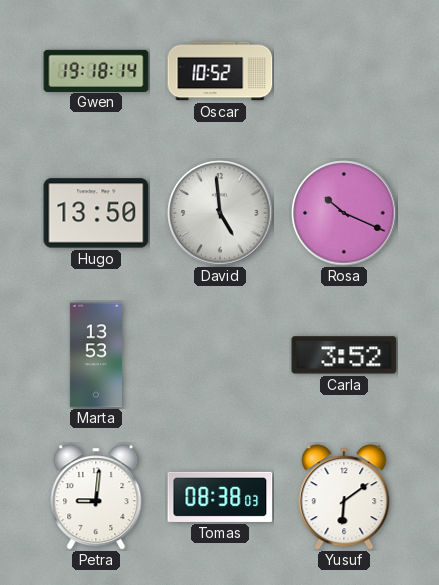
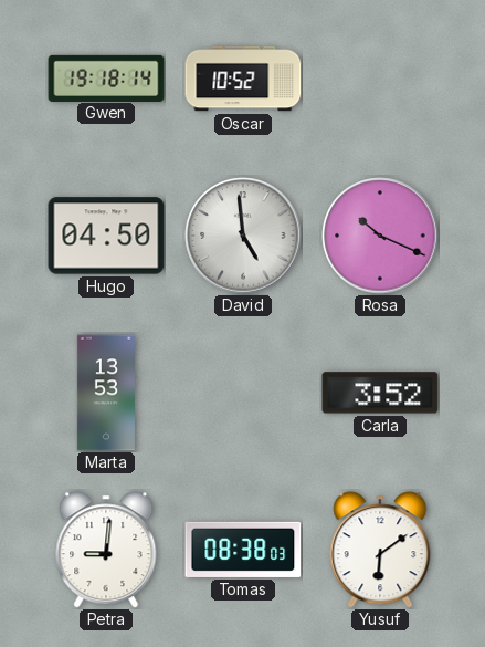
Hugo: 13:50 -> 04:50
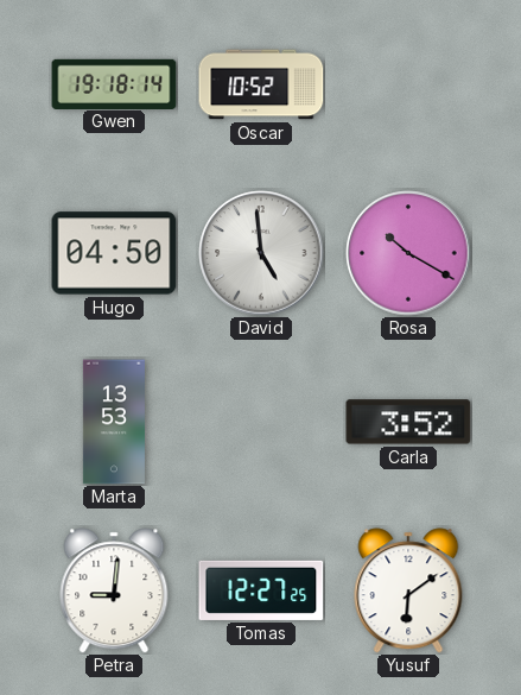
Rosa: 10:19 -> 10:20
Tomas: 08:38 -> 12:27
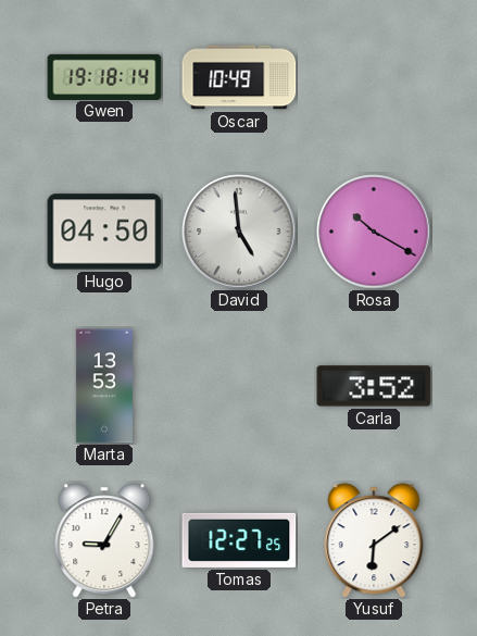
Oscar: 10:52 -> 10:49
Petra: 9:01 -> 9:05
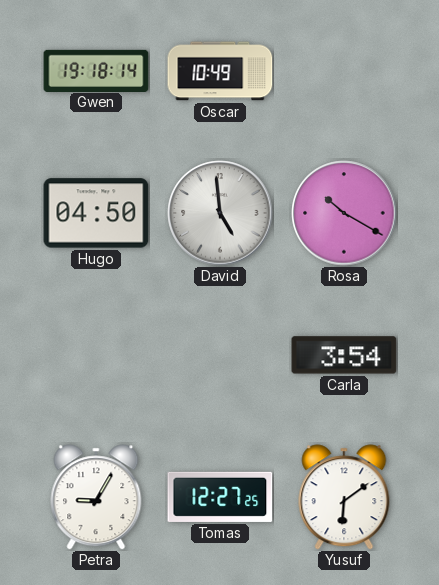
Marta: 13:53 -> none
Carla: 3:52 -> 3:54
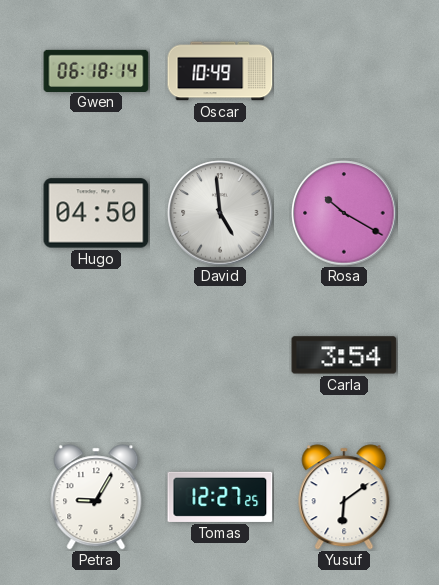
Gwen: 19:18 -> 06:18
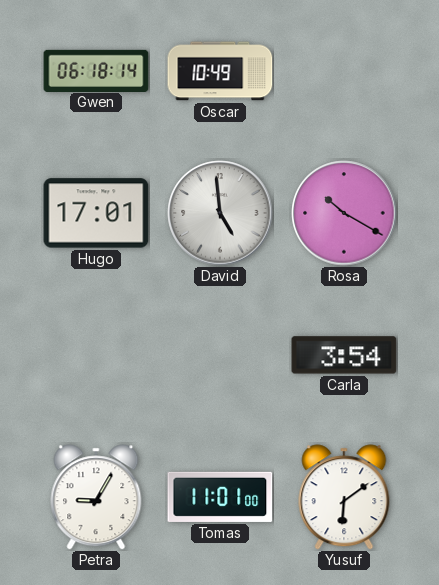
Hugo: 04:50 -> 17:01
Tomas: 12:27 -> 11:01
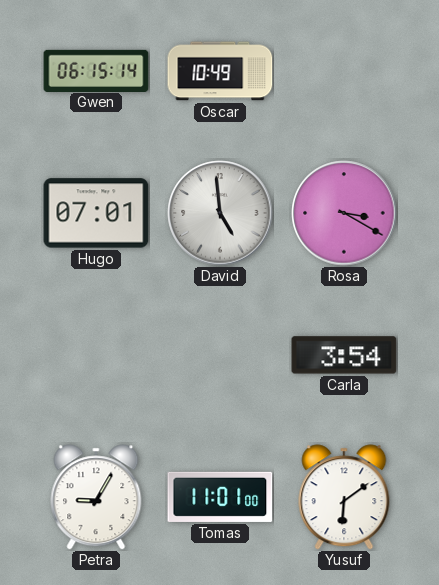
Gwen: 06:18 -> 06:15
Hugo: 17:01 -> 07:01
Rosa: 10:20 -> 3:20
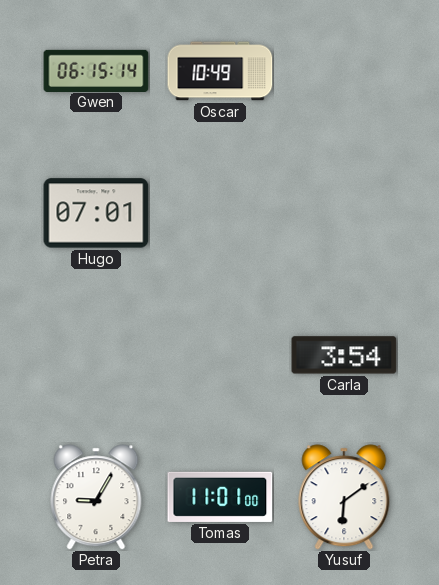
David: 4:59 -> none
Rosa: 3:20 -> none
